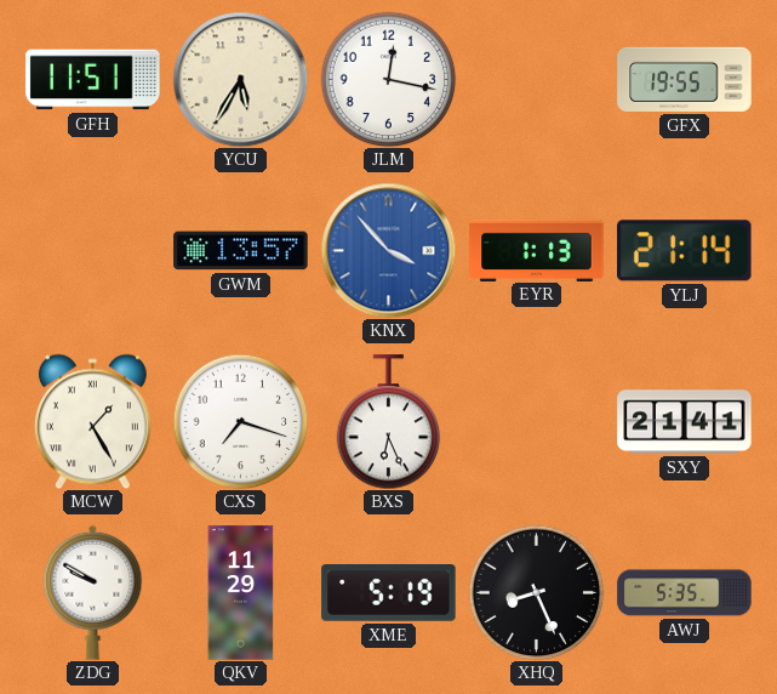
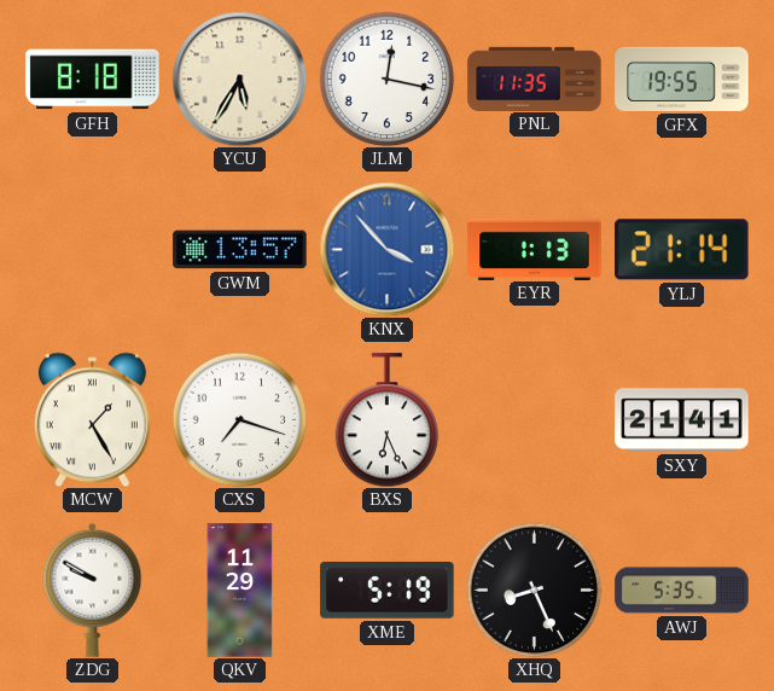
GFH: 11:51 -> 8:18
PNL: none -> 11:35
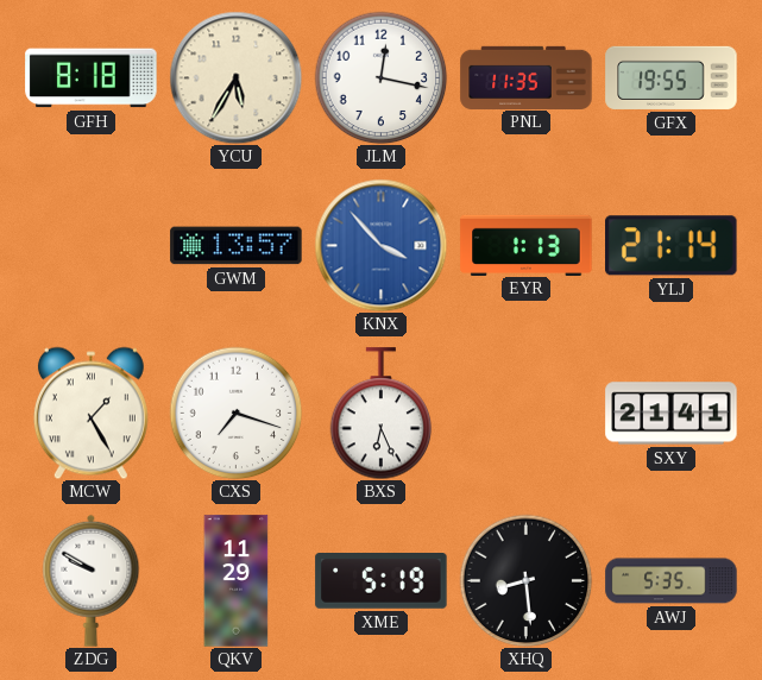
XHQ: 8:26 -> 8:29
